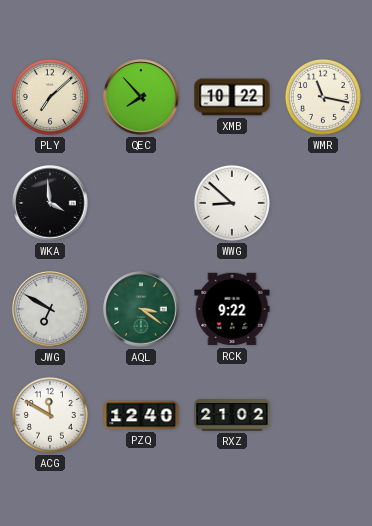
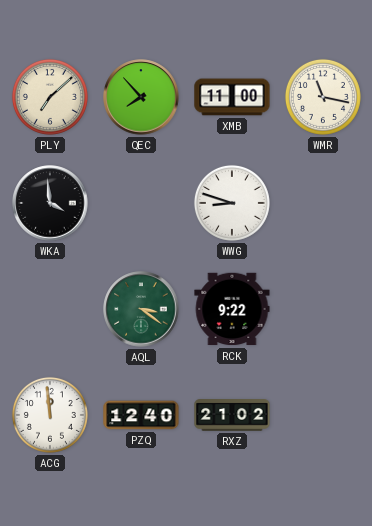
XMB: 10:22 -> 11:00
WWG: 8:52 -> 8:48
JWG: 6:50 -> none
ACG: 11:50 -> 11:59
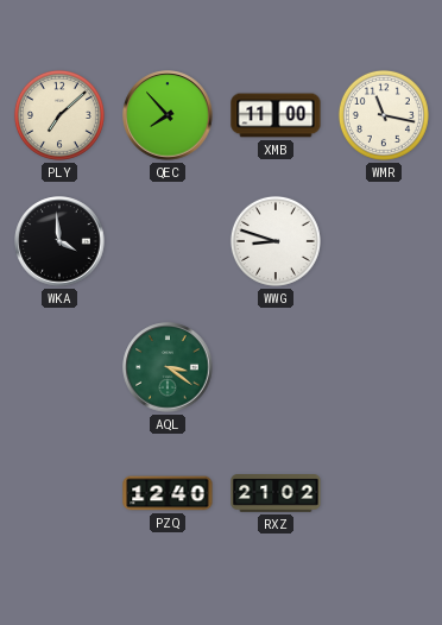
RCK: 9:22 -> none
ACG: 11:59 -> none
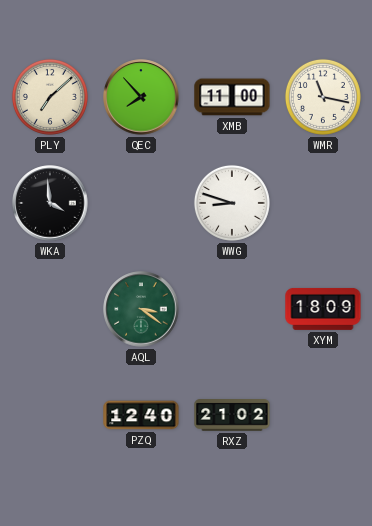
XYM: none -> 18:09
